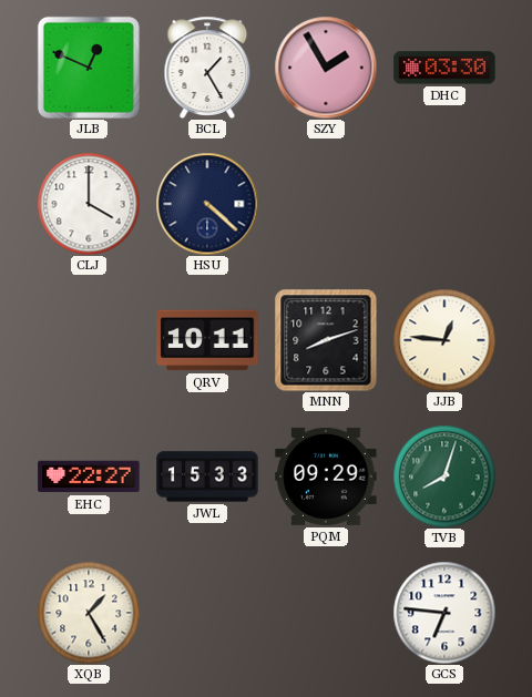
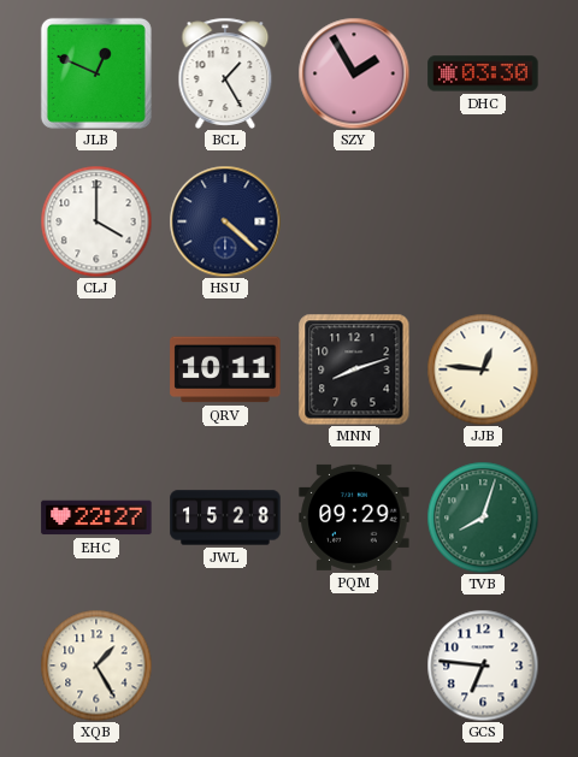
JWL: 15:33 -> 15:28
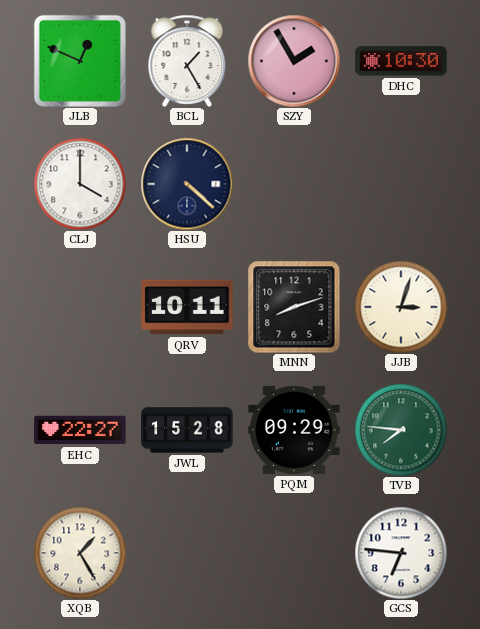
DHC: 03:30 -> 10:30
JJB: 12:46 -> 3:03
TVB: 8:03 -> 7:46
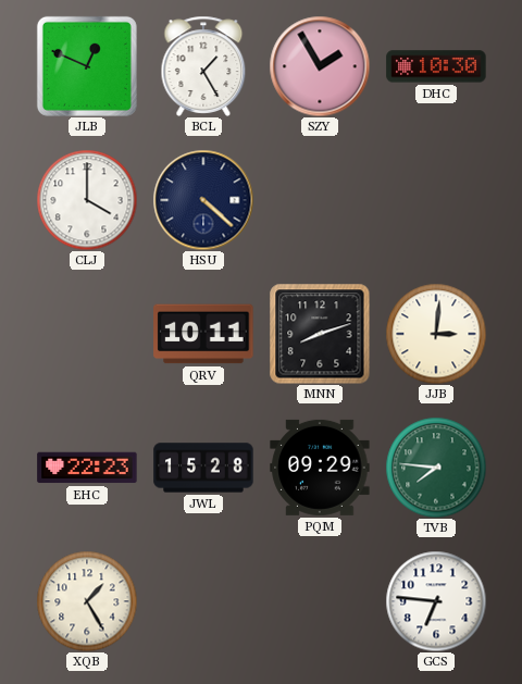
JJB: 3:03 -> 3:01
EHC: 22:27 -> 22:23
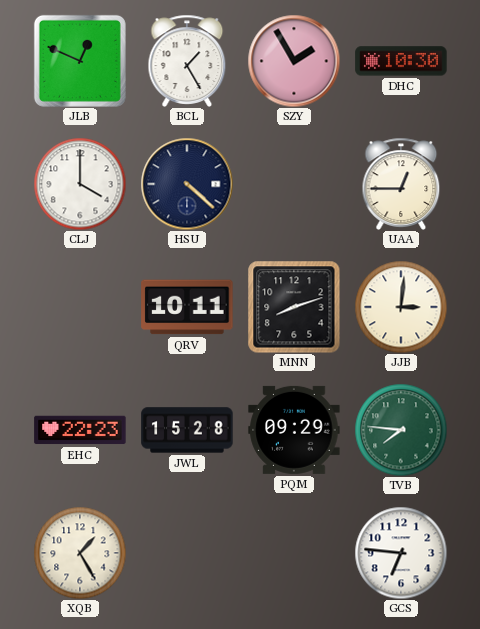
UAA: none -> 12:45
